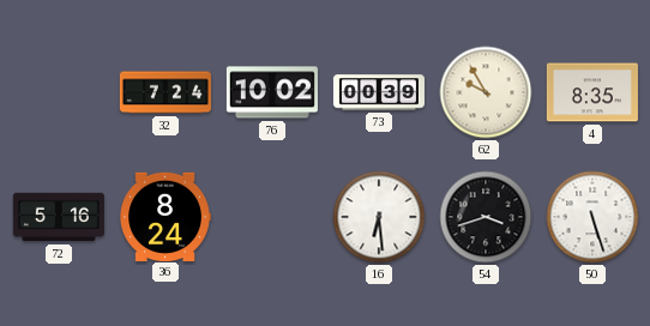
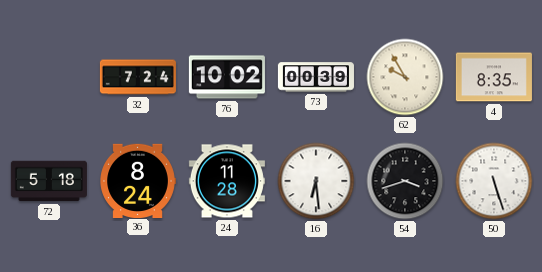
72: 5:16 -> 5:18
24: none -> 11:28
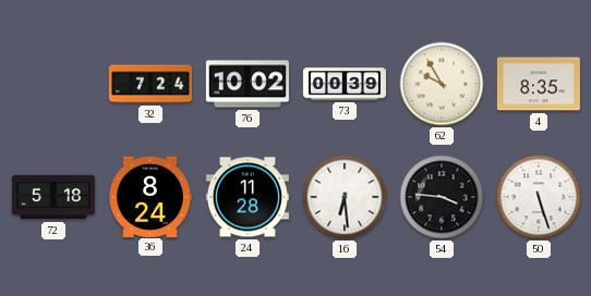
54: 3:42 -> 3:46
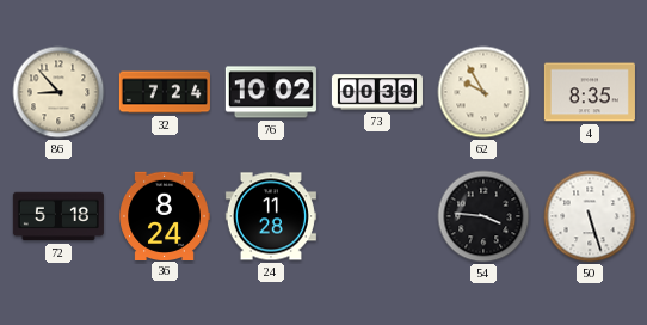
86: none -> 8:53
16: 6:29 -> none
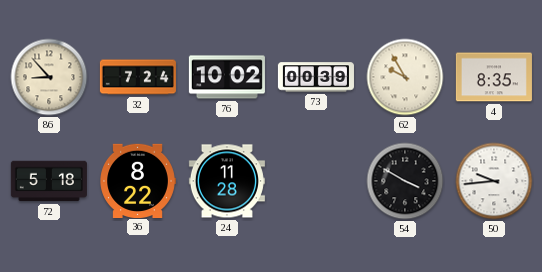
36: 8:24 -> 8:22
54: 3:46 -> 3:50
50: 5:27 -> 9:44
